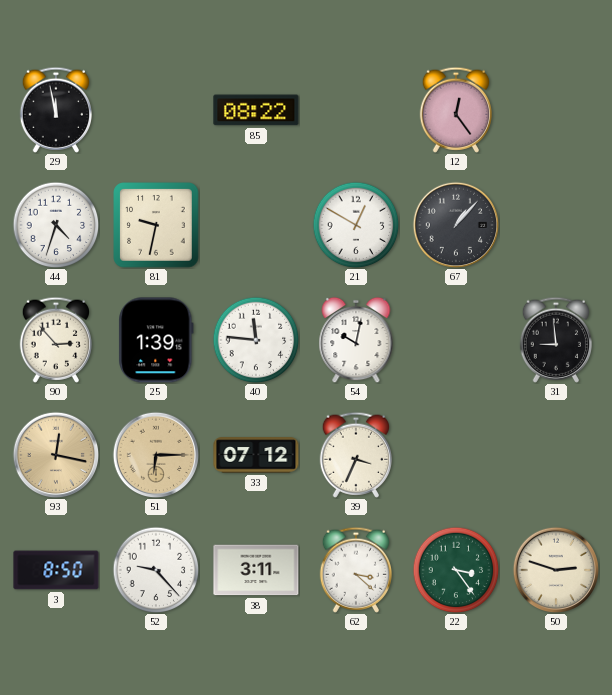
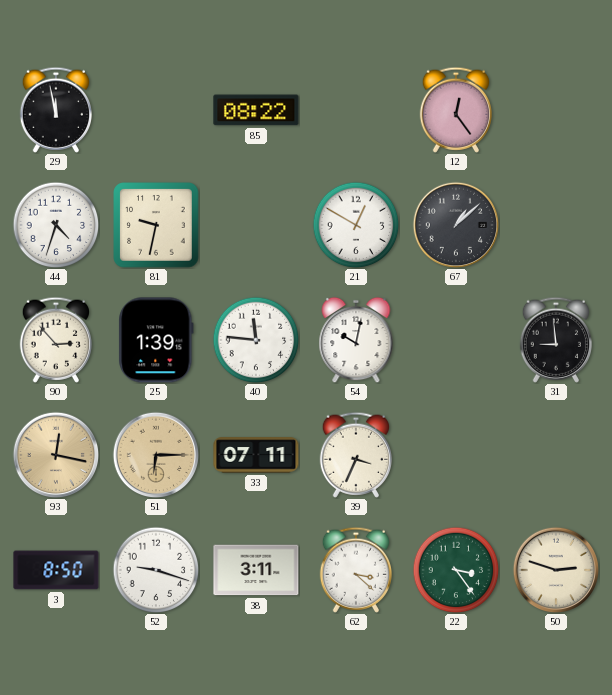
67: 1:07 -> 1:08
33: 07:12 -> 07:11
52: 9:23 -> 9:18
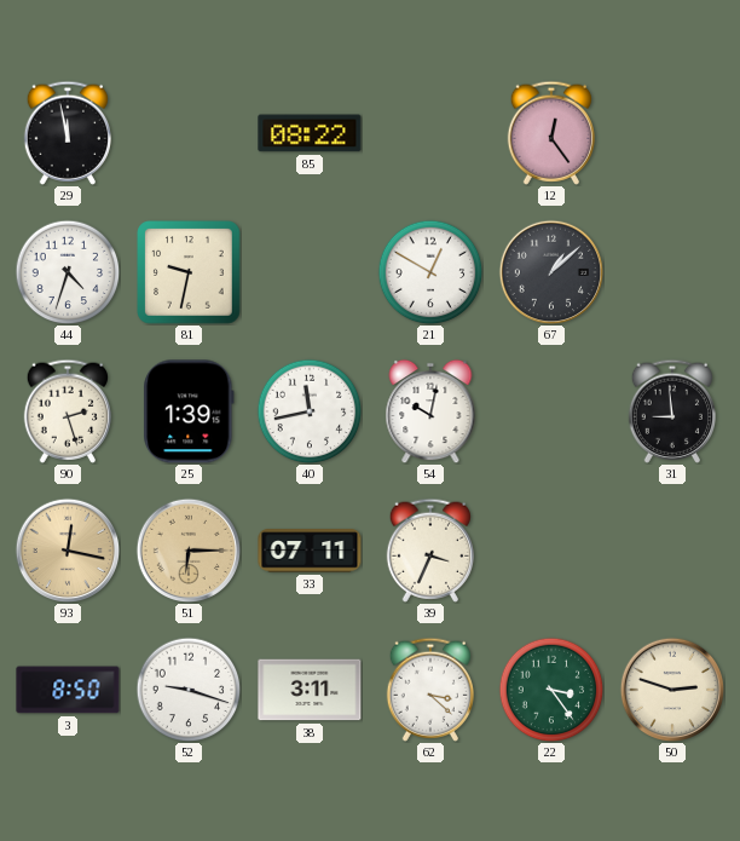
90: 2:53 -> 2:27
40: 11:46 -> 11:43
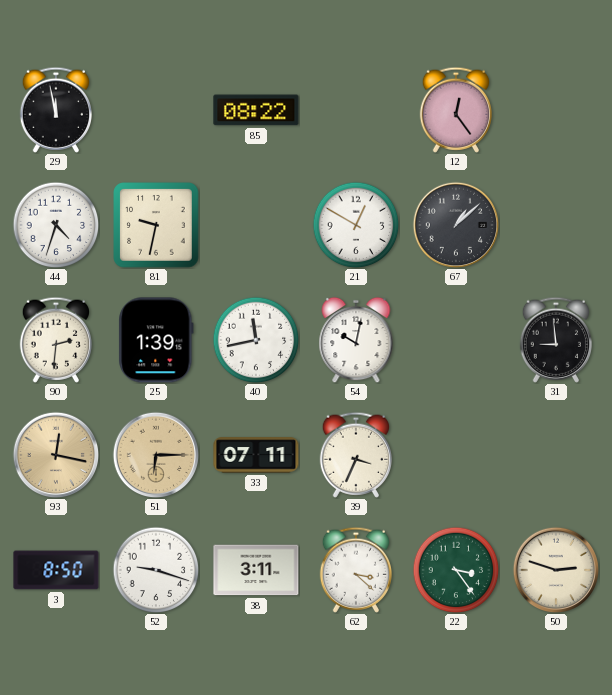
90: 2:27 -> 2:31
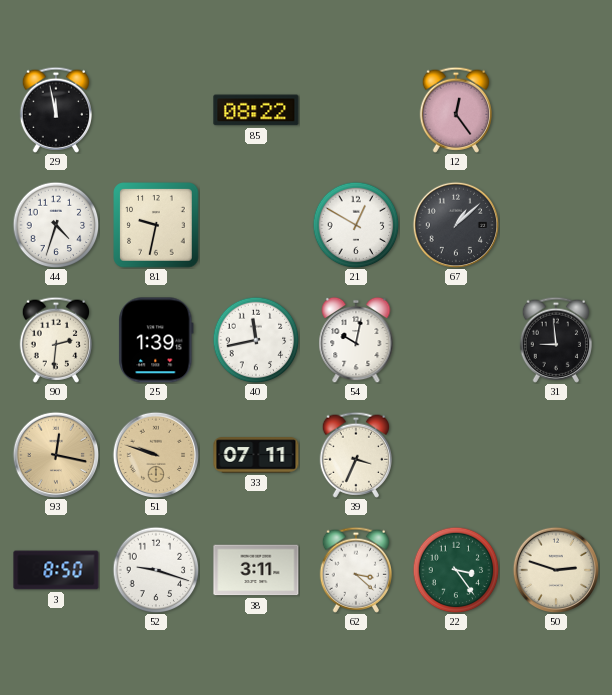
51: 6:15 -> 9:48
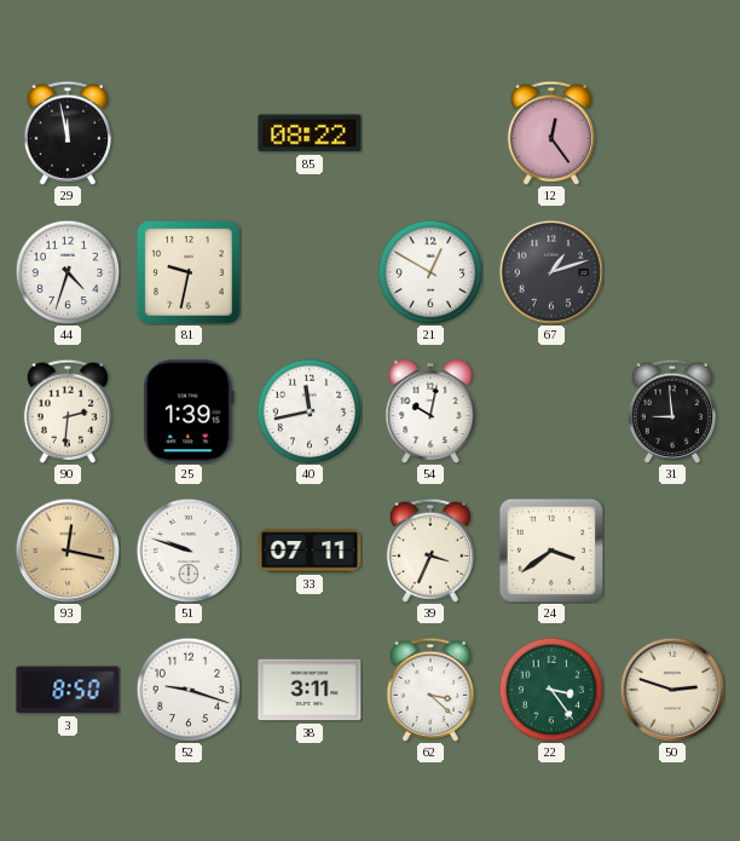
67: 1:08 -> 1:12
51 dial: champagne -> white
24: none -> 3:39
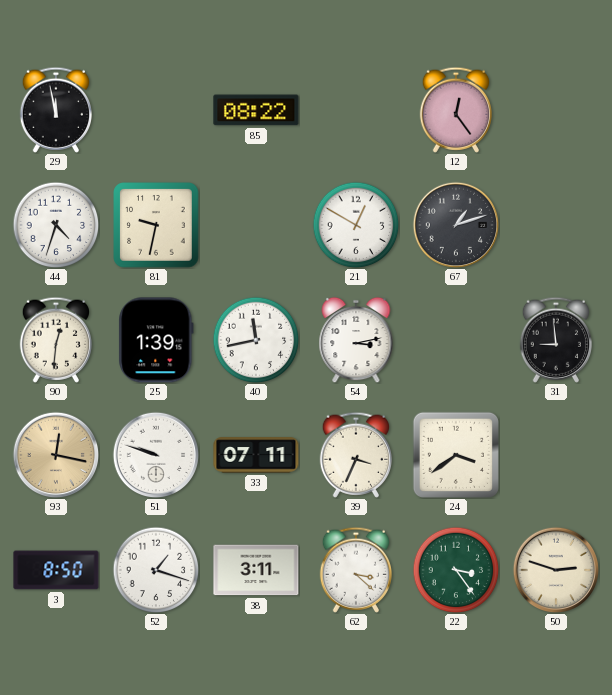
90: 2:31 -> 12:31
54: 10:02 -> 3:13
52: 9:18 -> 1:18
